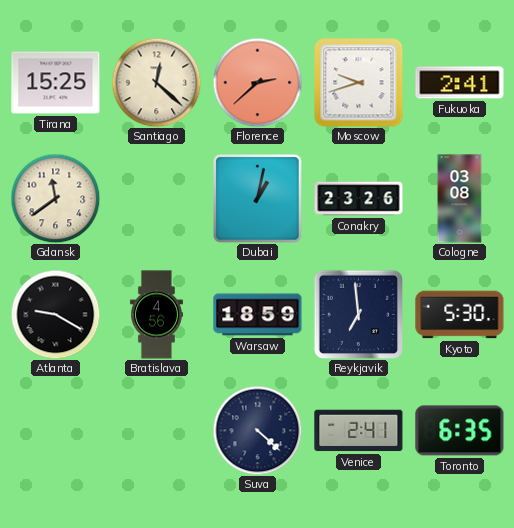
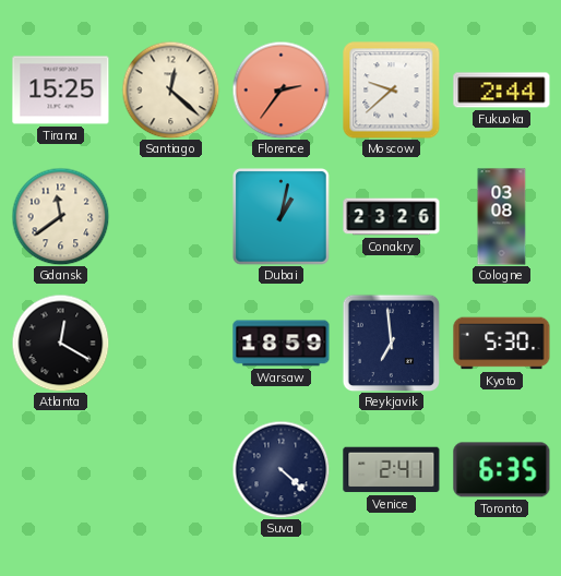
Florence: 2:38 -> 2:36
Moscow: 9:42 -> 9:38
Fukuoka: 2:41 -> 2:44
Atlanta: 9:20 -> 12:20
Bratislava: 4:56 -> none
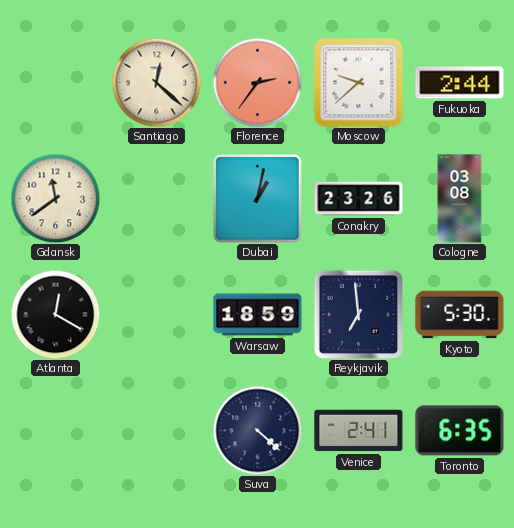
Tirana: 15:25 -> none
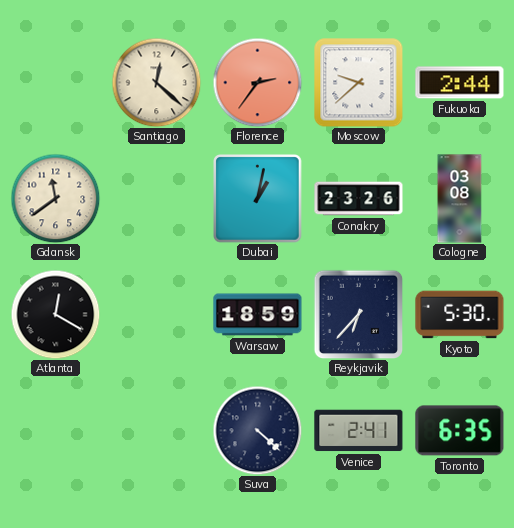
Reykjavik: 6:59 -> 6:37
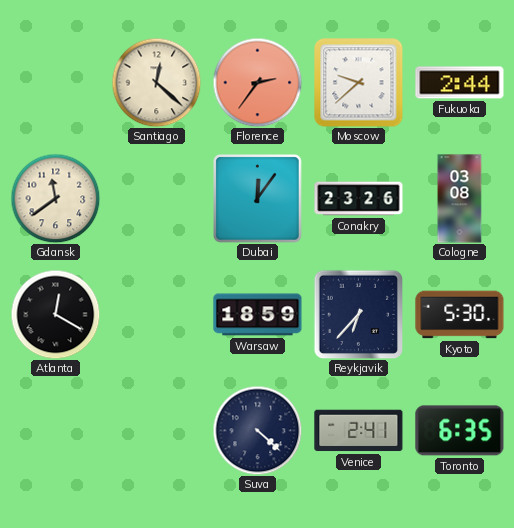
Dubai: 1:02 -> 12:06
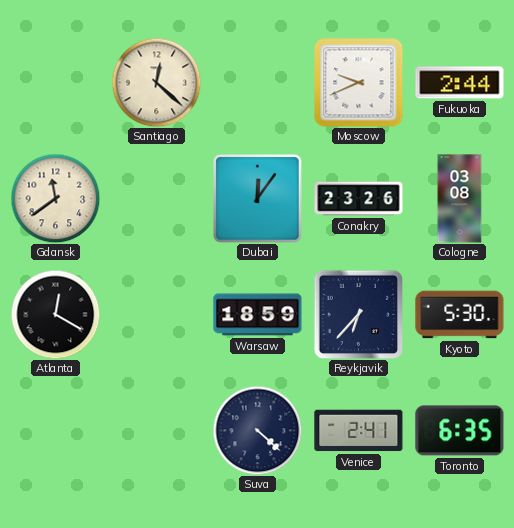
Florence: 2:36 -> none
Moscow: 9:38 -> 9:41
